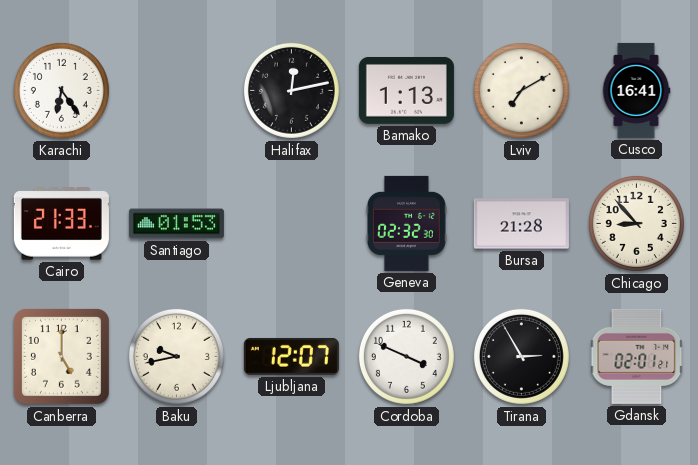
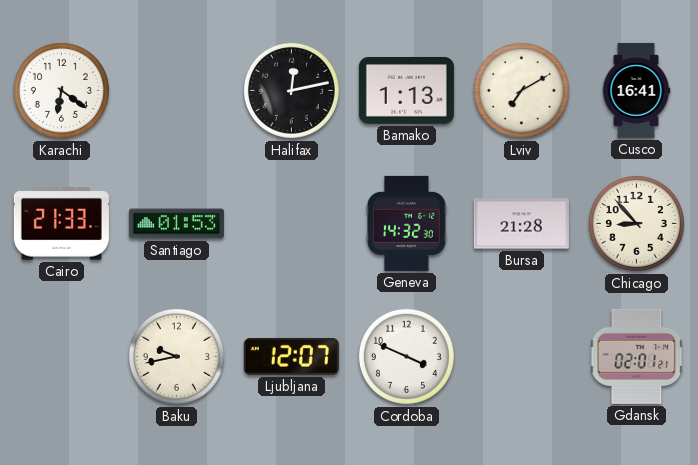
Karachi: 6:24 -> 6:21
Geneva: 02:32 -> 14:32
Canberra: 5:00 -> none
Tirana: 2:55 -> none
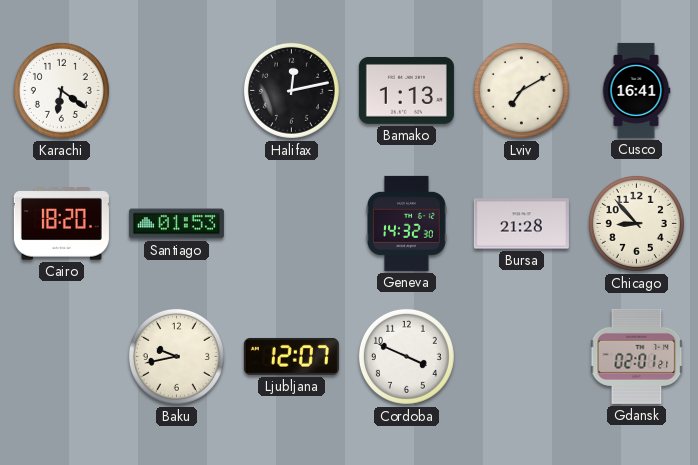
Cairo: 21:33 -> 18:20
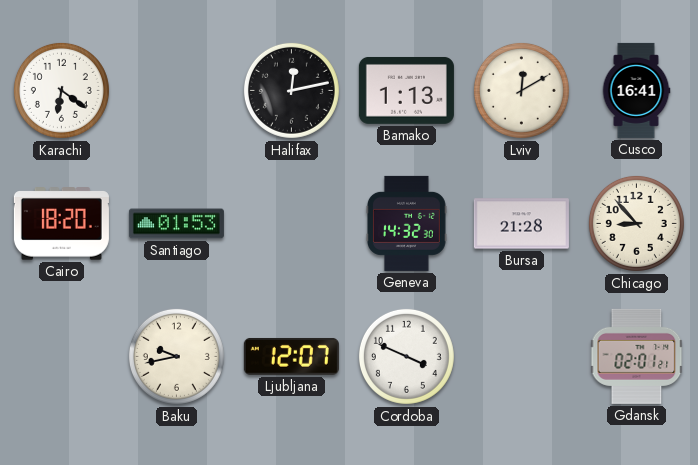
Lviv: 7:10 -> 12:10
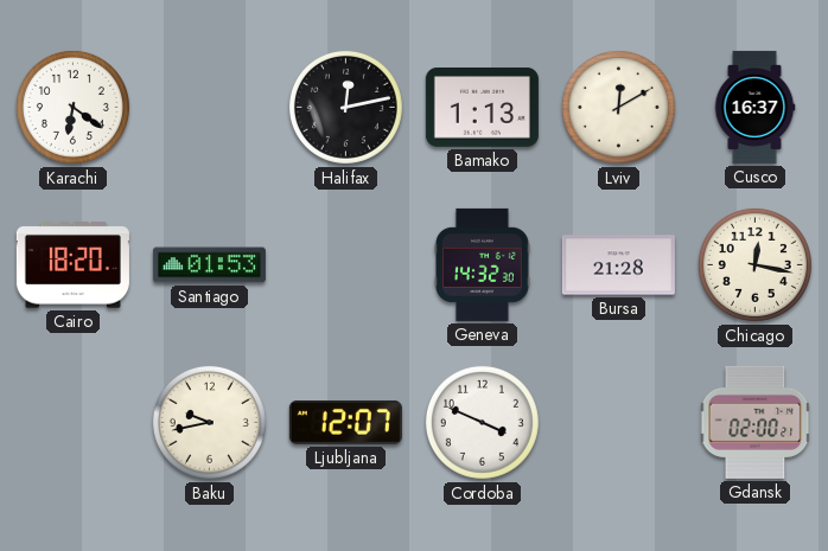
Cusco: 16:41 -> 16:37
Chicago: 8:53 -> 12:17
Gdansk: 02:01 -> 02:00
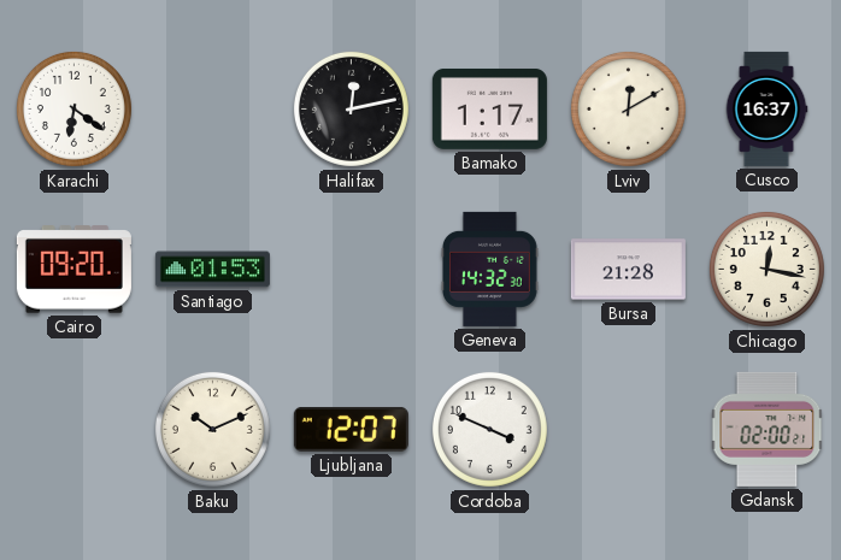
Bamako: 1:13 -> 1:17
Cairo: 18:20 -> 09:20
Baku: 9:43 -> 10:11
